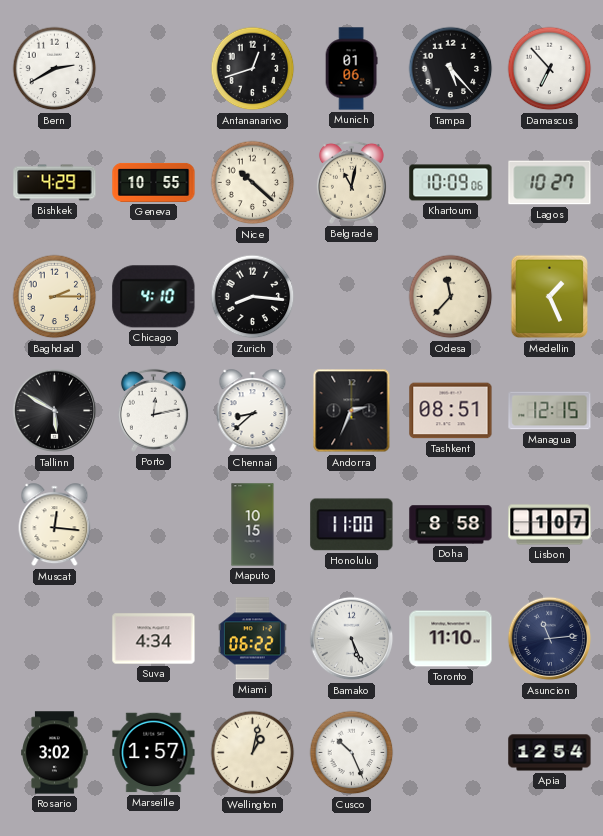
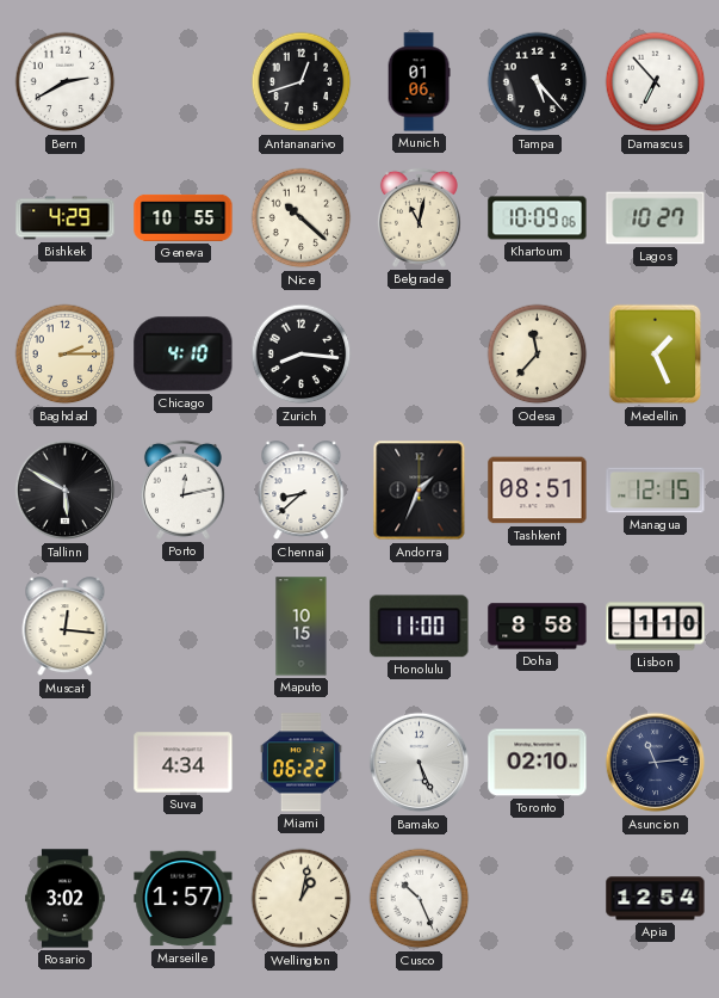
Andorra: 2:34 -> 1:34
Lisbon: 1:07 -> 1:10
Toronto: 11:10 -> 02:10
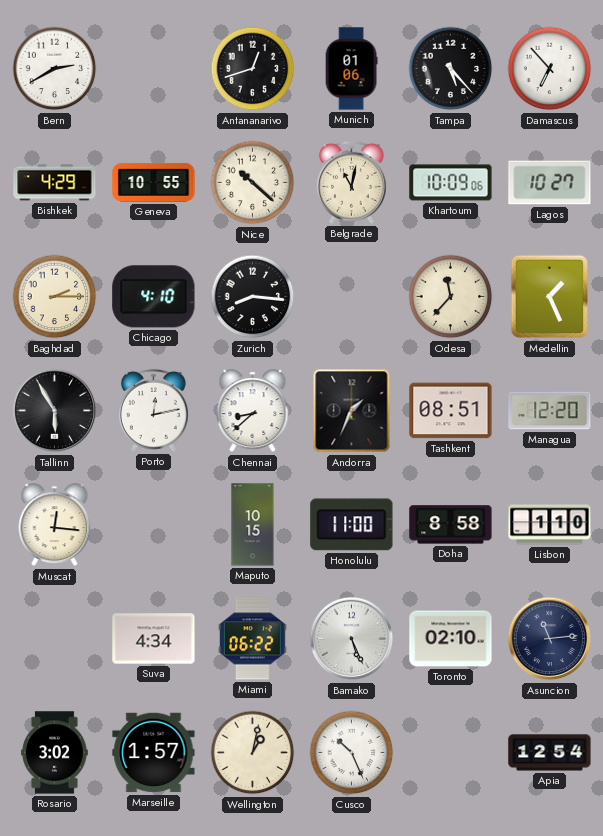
Tallinn: 5:50 -> 5:55
Managua: 12:15 -> 12:20
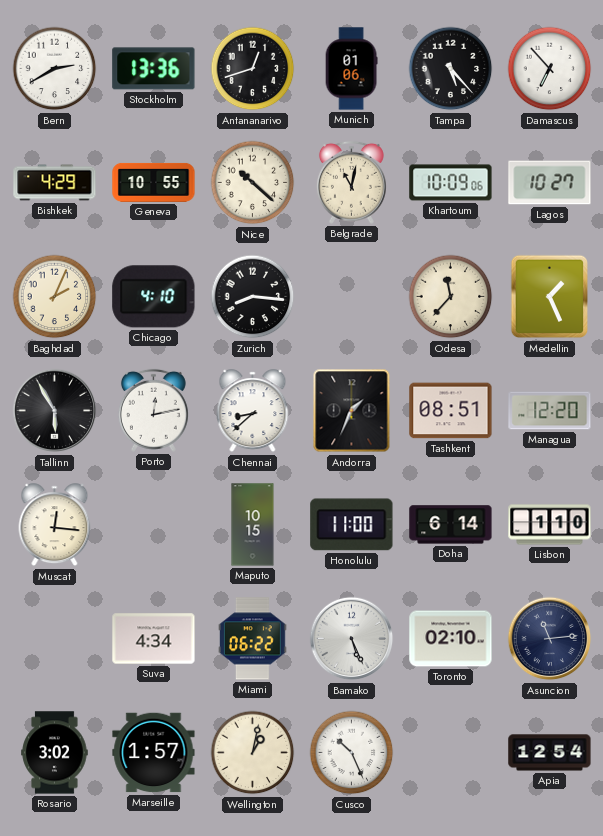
Stockholm: none -> 13:36
Baghdad: 2:15 -> 2:04
Doha: 8:58 -> 6:14
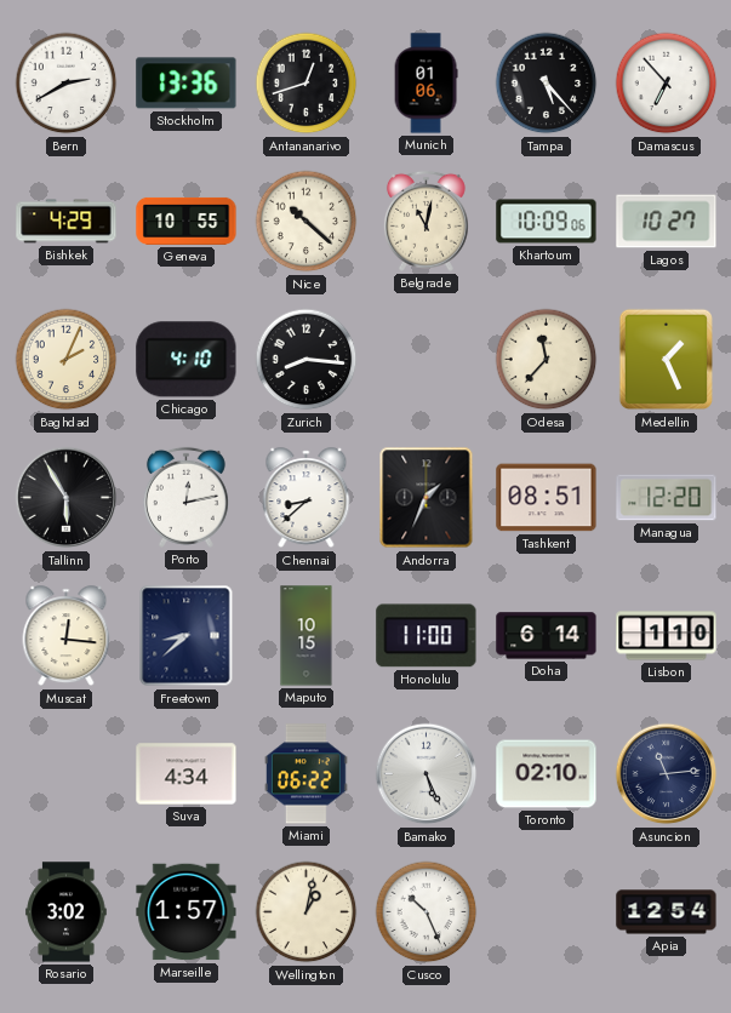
Freetown: none -> 8:38
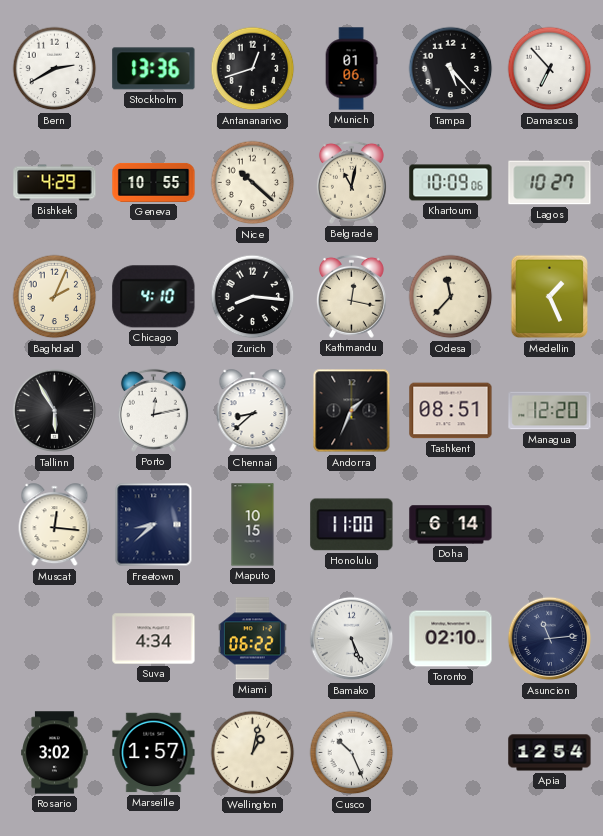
Kathmandu: none -> 12:17
Lisbon: 1:10 -> none
